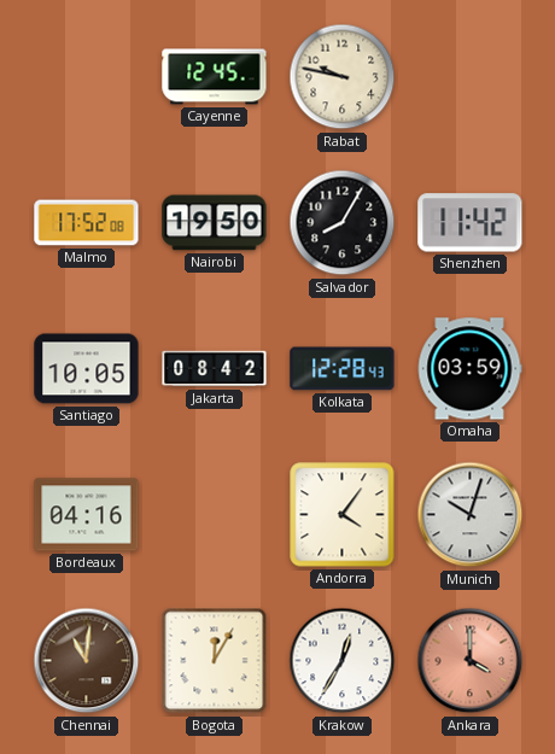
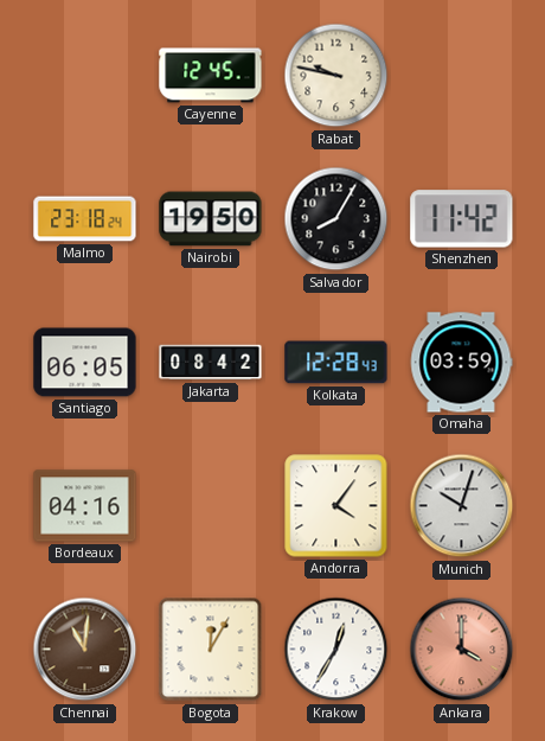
Malmo: 17:52 -> 23:18
Santiago: 10:05 -> 06:05
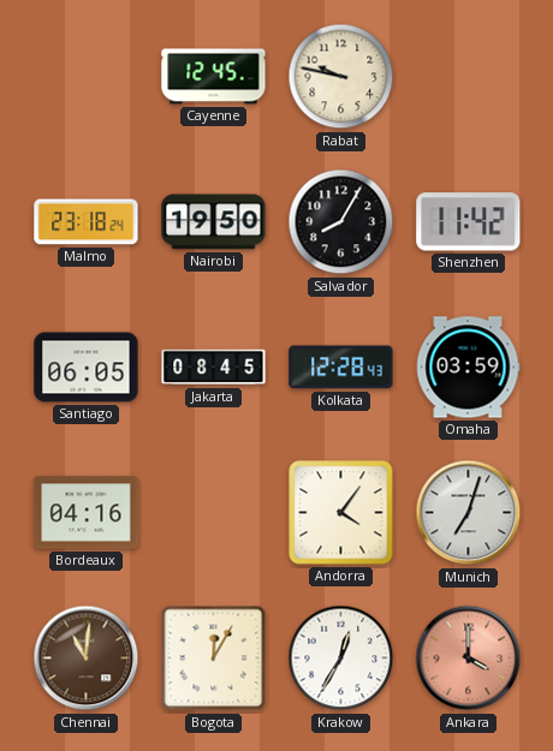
Jakarta: 08:42 -> 08:45
Munich: 10:03 -> 7:03
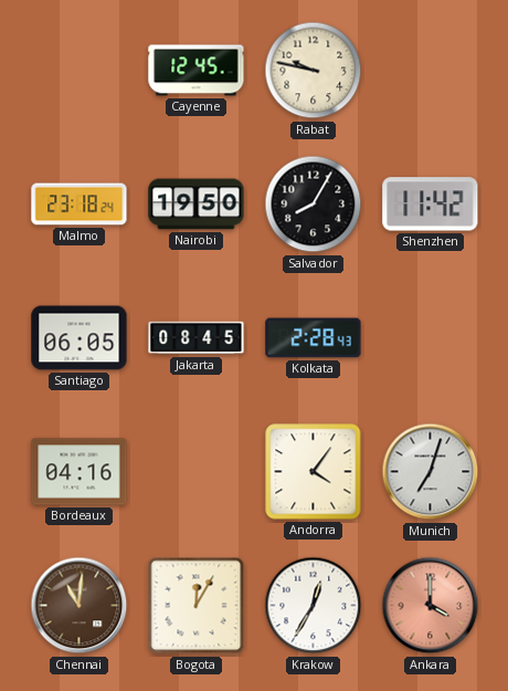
Kolkata: 12:28 -> 2:28
Omaha: 03:59 -> none
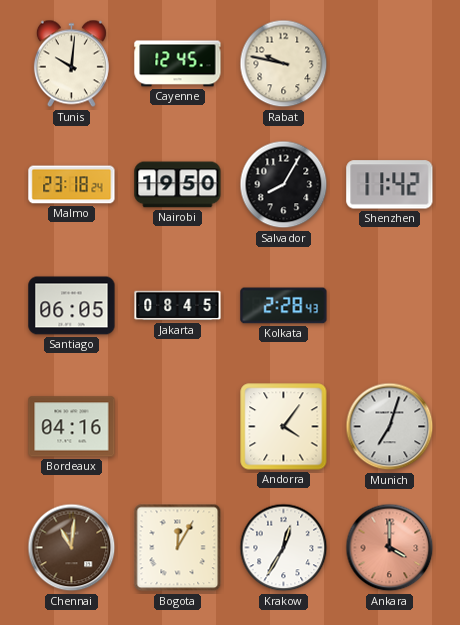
Tunis: none -> 10:01
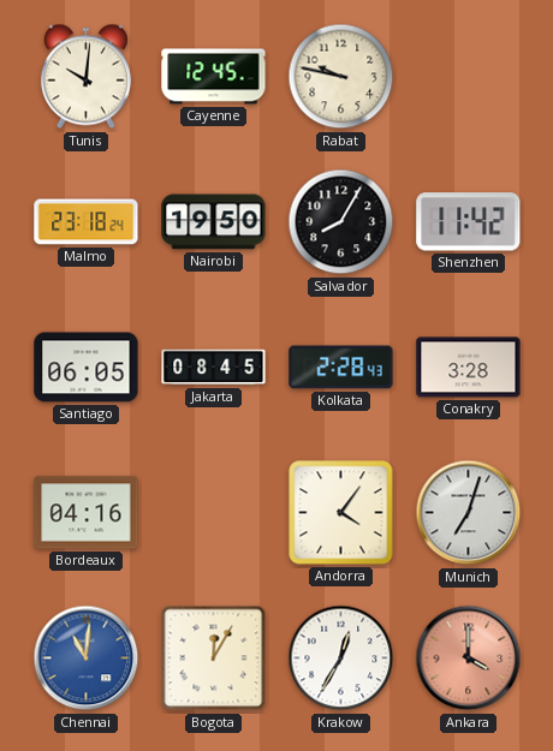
Conakry: none -> 3:28
Chennai dial: brown -> blue
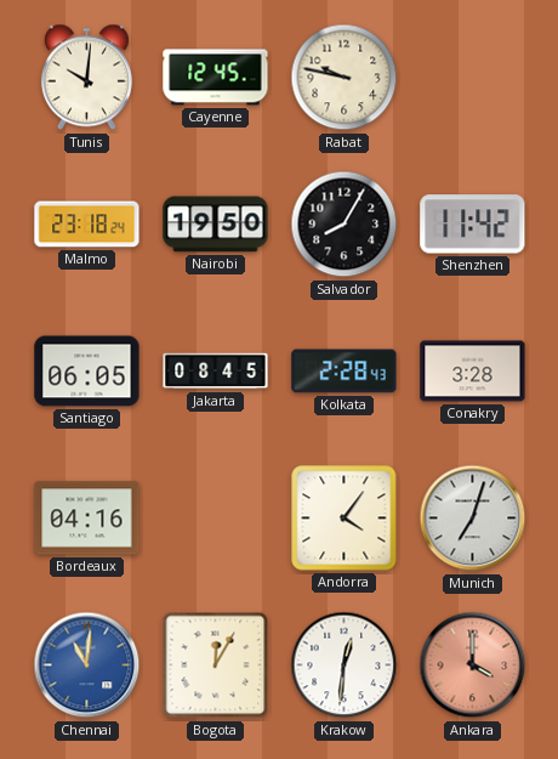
Krakow: 12:35 -> 12:31
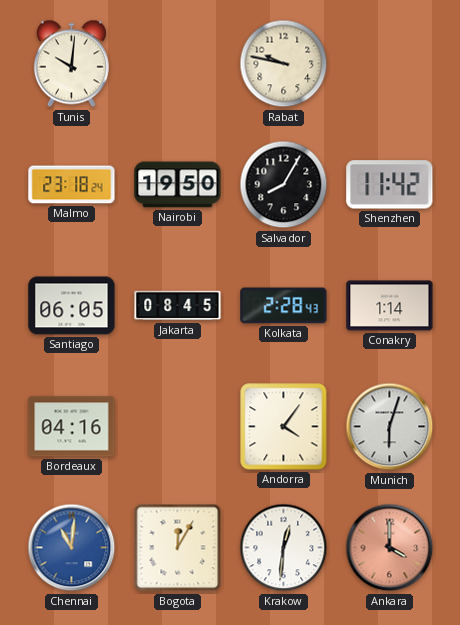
Cayenne: 12:45 -> none
Conakry: 3:28 -> 1:14
Munich: 7:03 -> 6:03
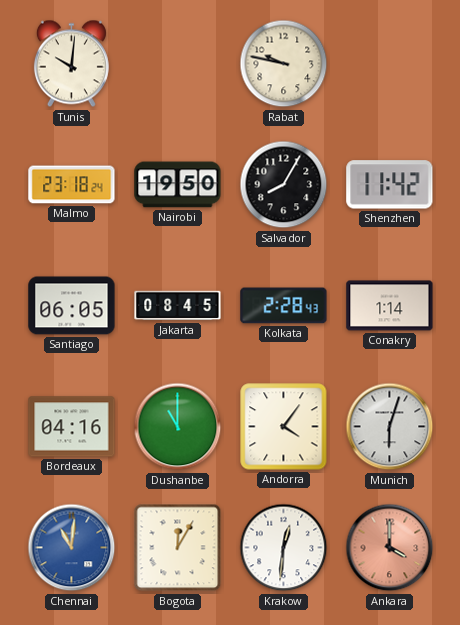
Dushanbe: none -> 11:00
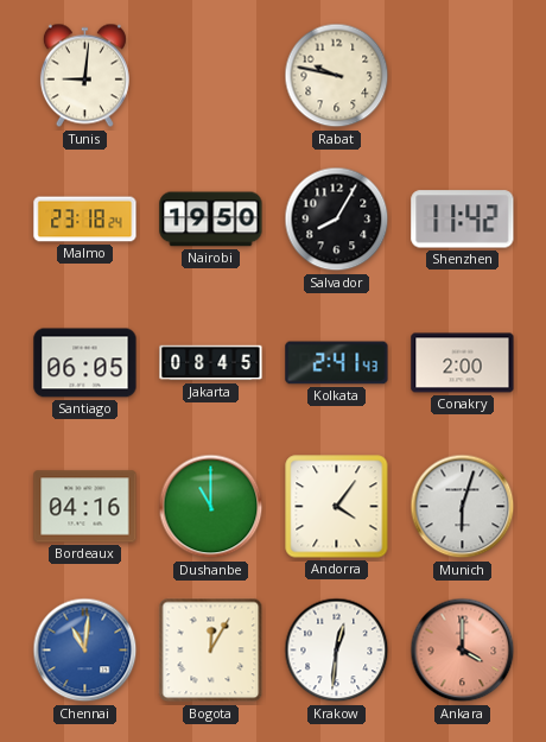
Tunis: 10:01 -> 9:01
Kolkata: 2:28 -> 2:41
Conakry: 1:14 -> 2:00
